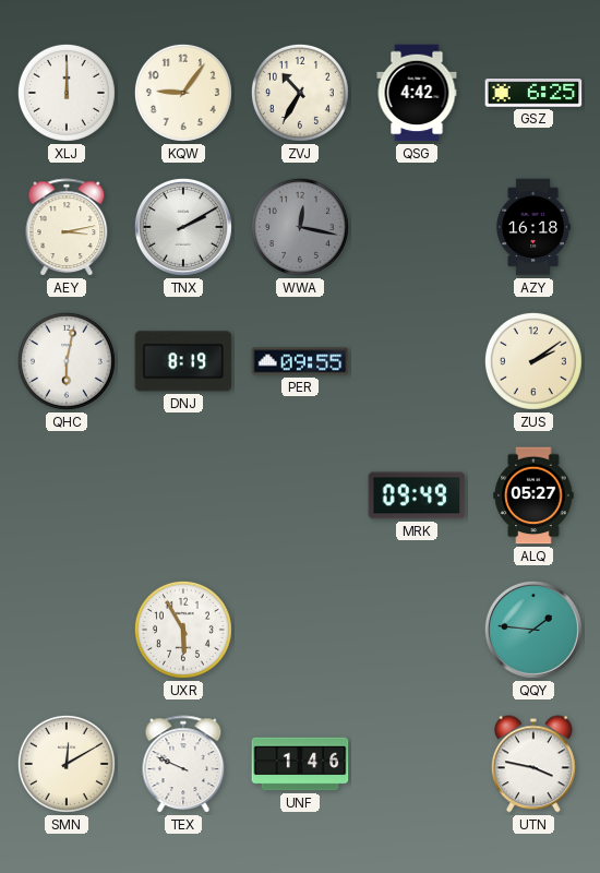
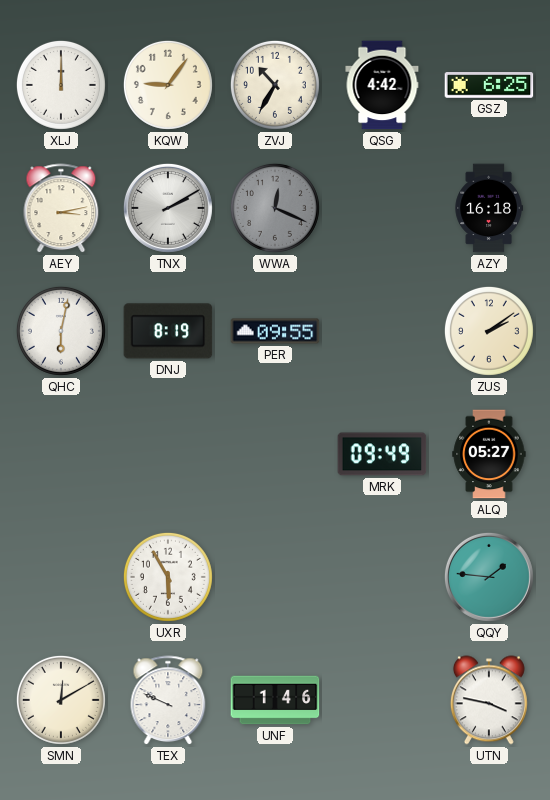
WWA: 12:17 -> 12:19
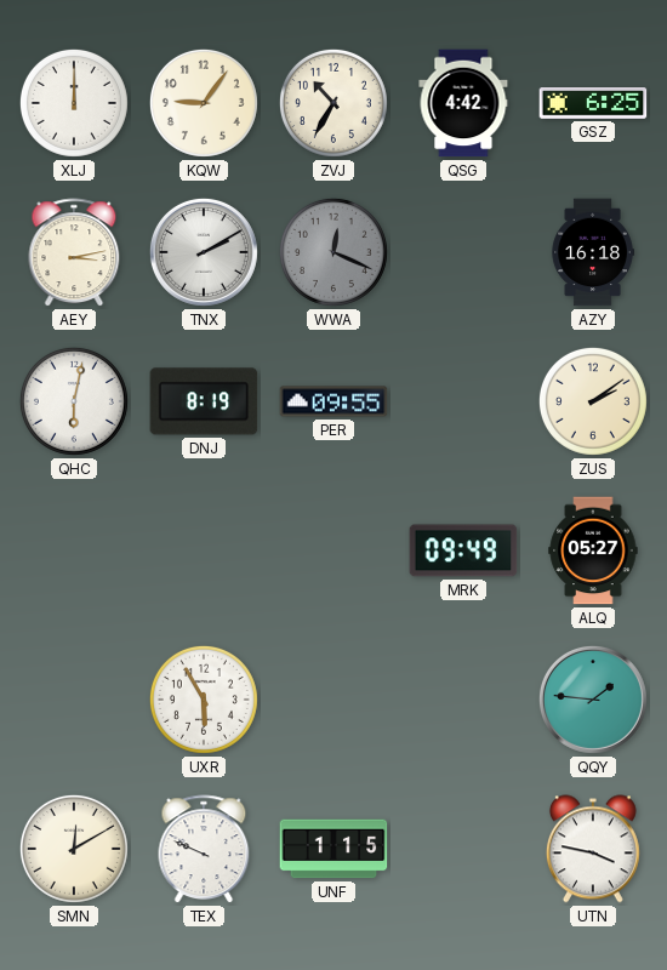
UNF: 1:46 -> 1:15
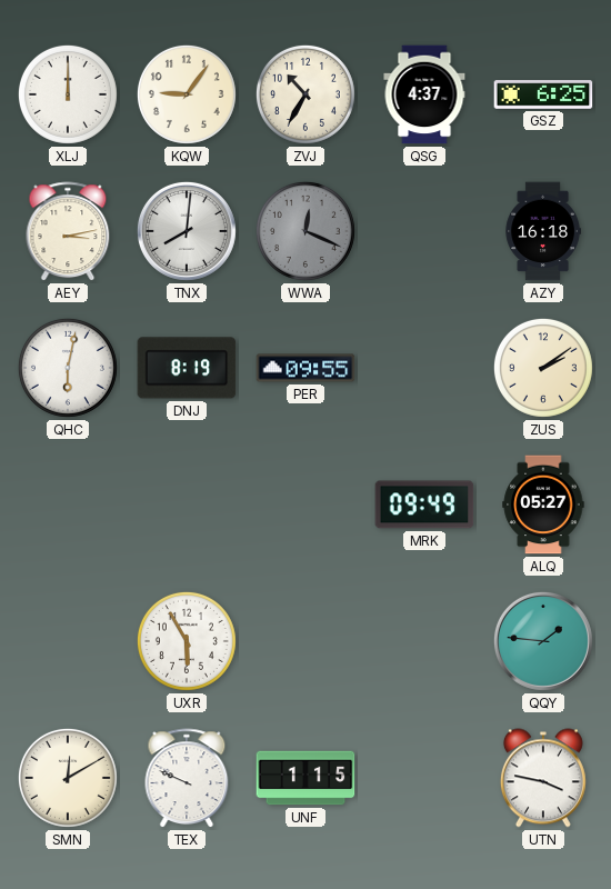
QSG: 4:42 -> 4:37
TNX: 2:10 -> 8:01
